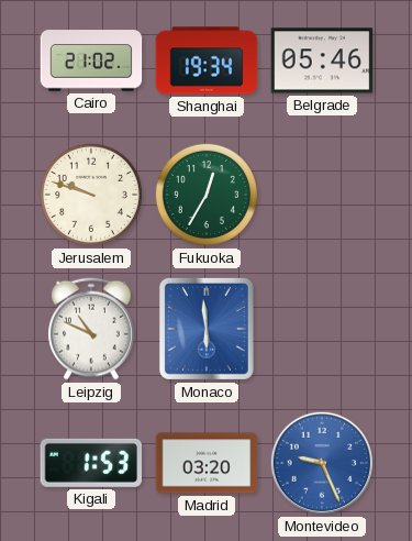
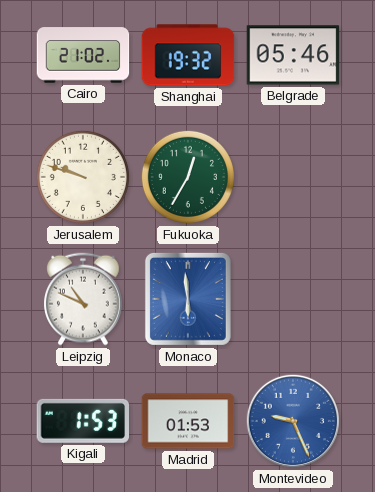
Shanghai: 19:34 -> 19:32
Madrid: 03:20 -> 01:53
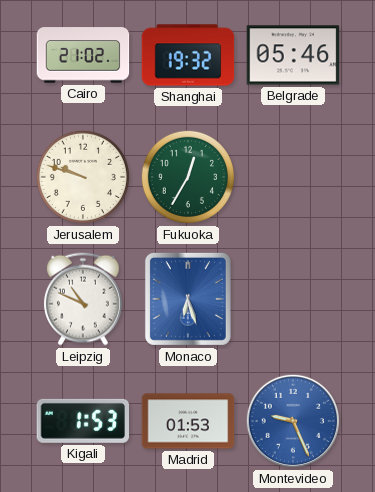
Monaco: 5:59 -> 6:27
